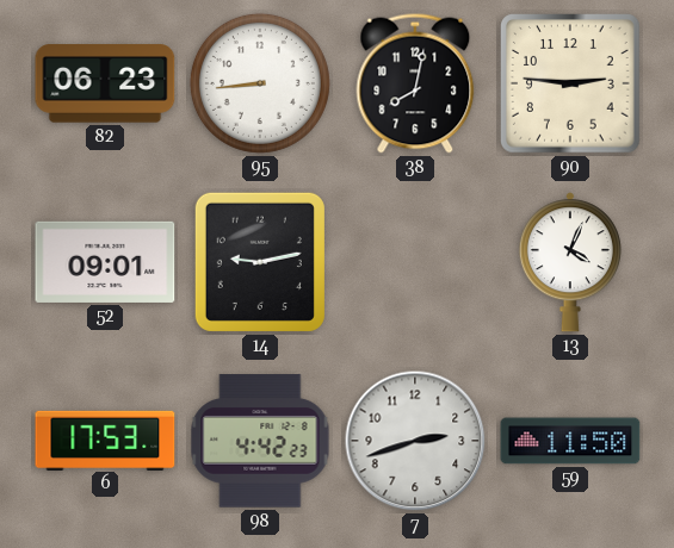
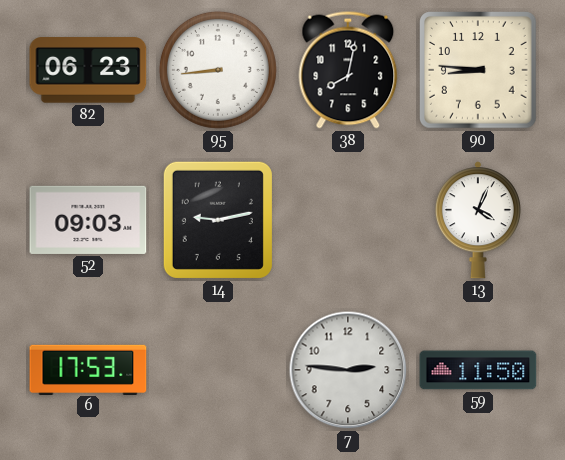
90: 2:46 -> 8:46
52: 09:01 -> 09:03
98: 4:42 -> none
7: 2:42 -> 2:46
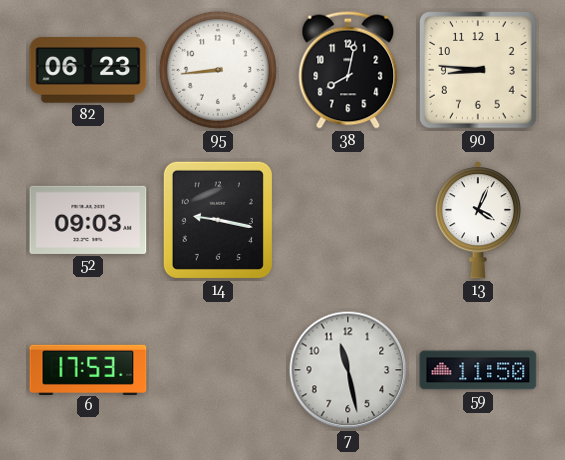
14: 9:13 -> 9:17
7: 2:46 -> 11:28
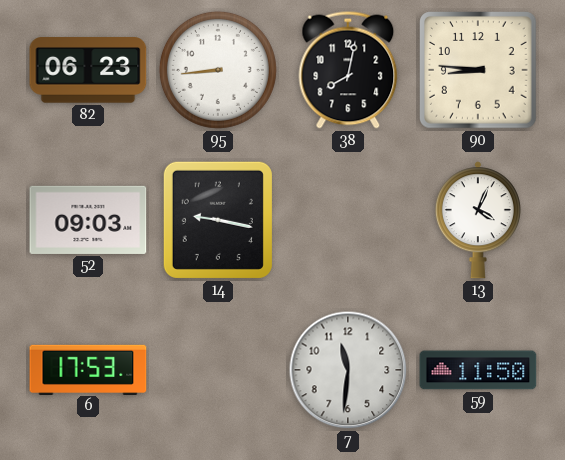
7: 11:28 -> 11:31
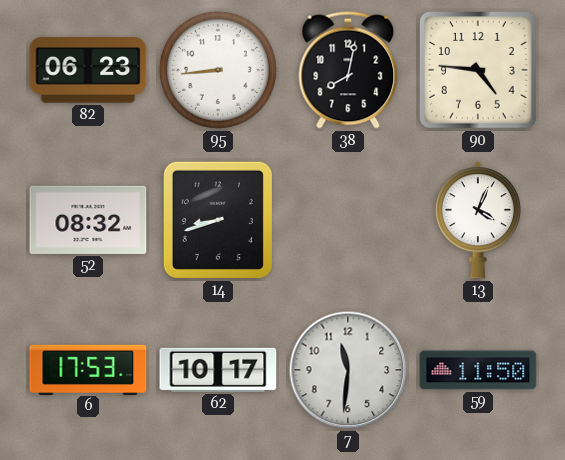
90: 8:46 -> 4:46
52: 09:03 -> 08:32
14: 9:17 -> 8:42
62: none -> 10:17
